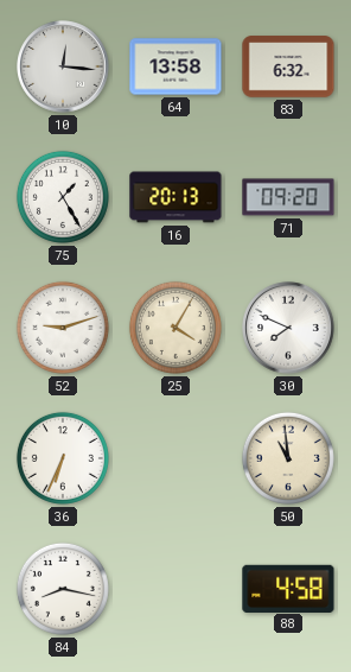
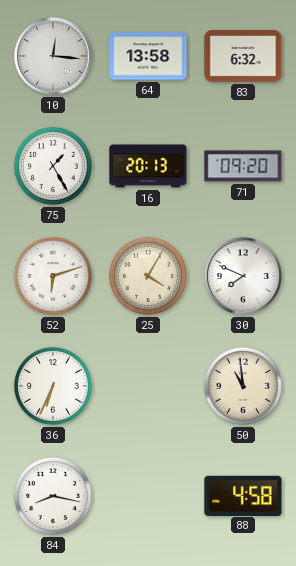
52: 9:12 -> 6:12
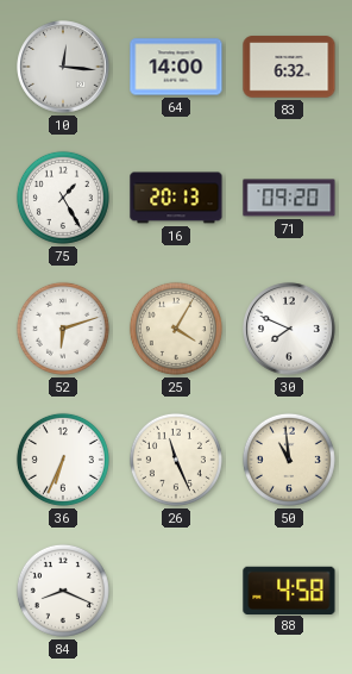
64: 13:58 -> 14:00
26: none -> 11:26
84: 8:17 -> 8:19
